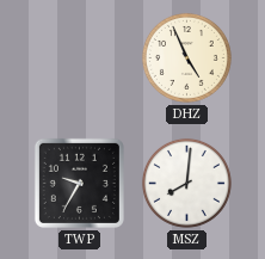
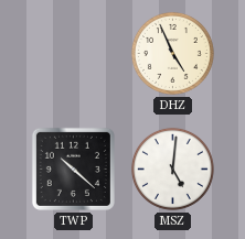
TWP: 9:35 -> 10:22
MSZ: 8:01 -> 5:01
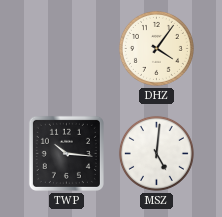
DHZ: 4:56 -> 4:06
TWP: 10:22 -> 10:16
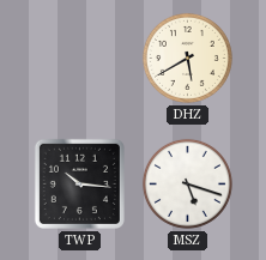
DHZ: 4:06 -> 5:40
MSZ: 5:01 -> 5:18
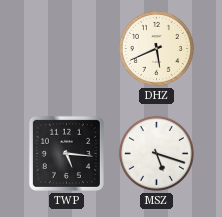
DHZ: 5:40 -> 5:41
TWP: 10:16 -> 5:16
